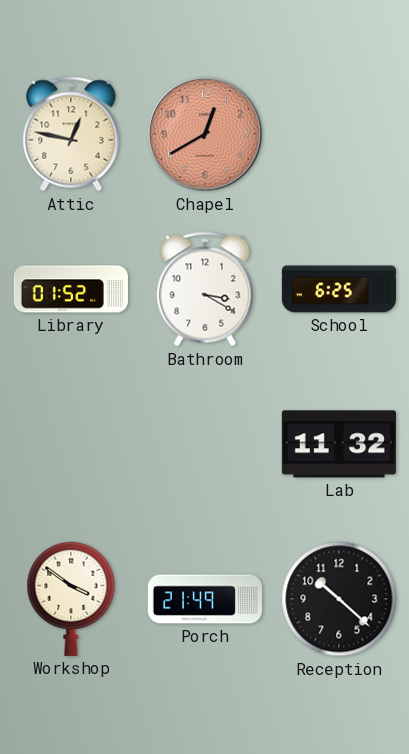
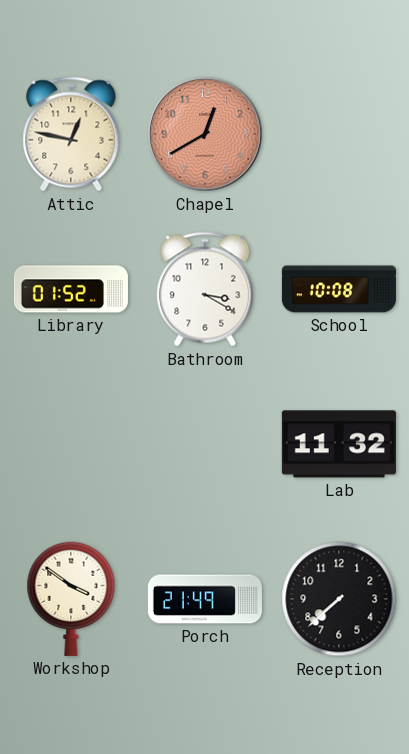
School: 6:25 -> 10:08
Reception: 10:22 -> 7:38
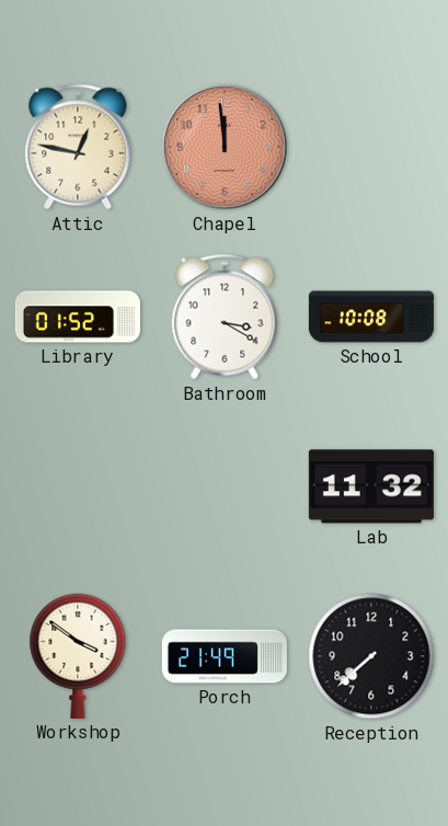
Chapel: 12:40 -> 11:59
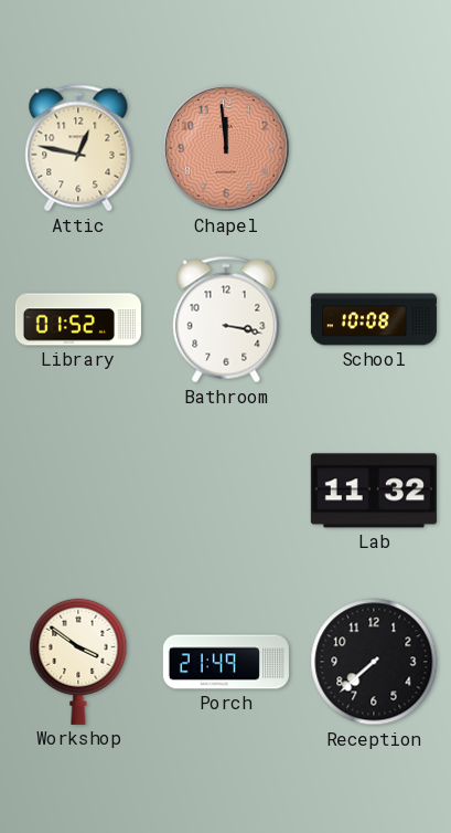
Bathroom: 3:20 -> 3:17
